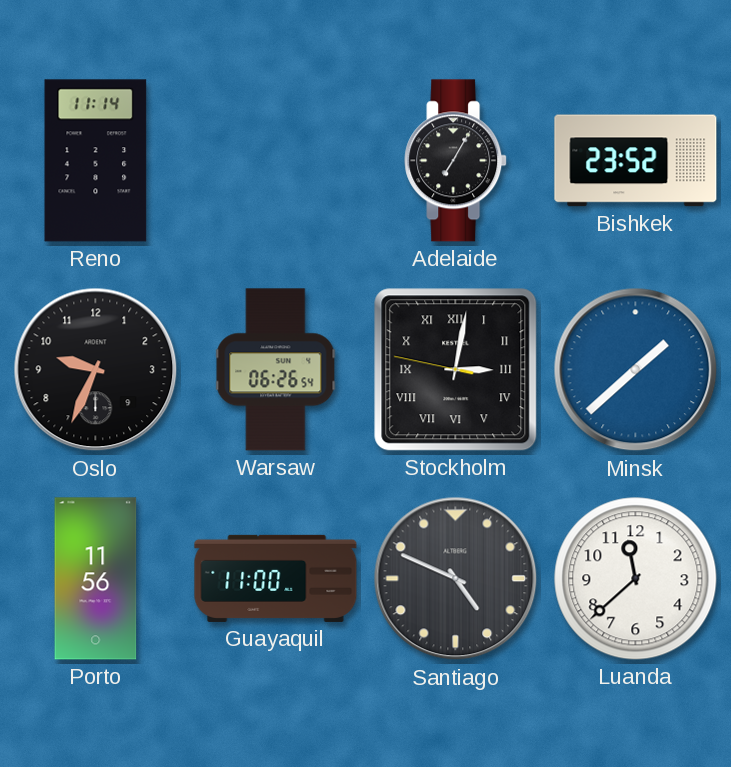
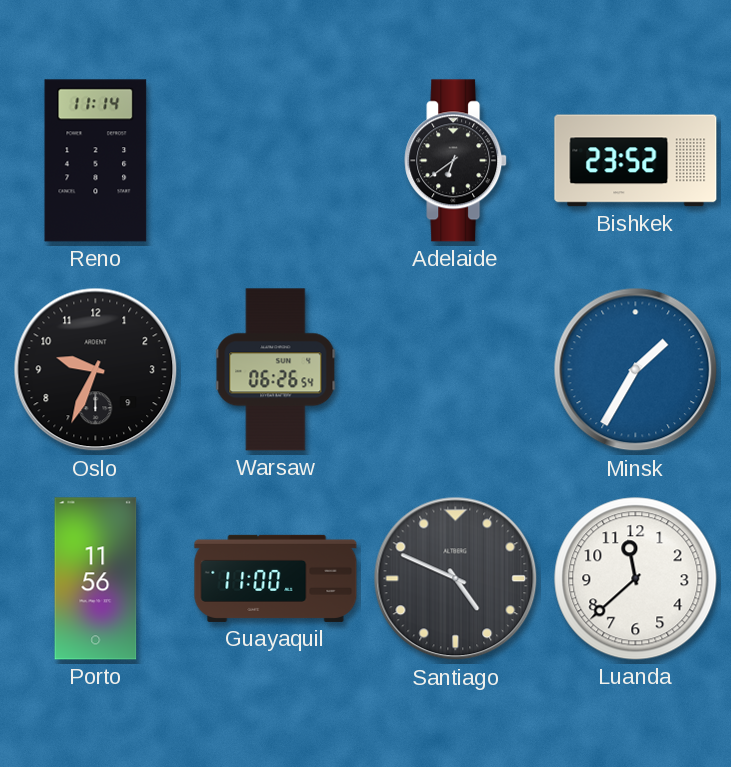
Adelaide: 7:05 -> 6:39
Stockholm: 3:01 -> none
Minsk: 1:38 -> 1:35
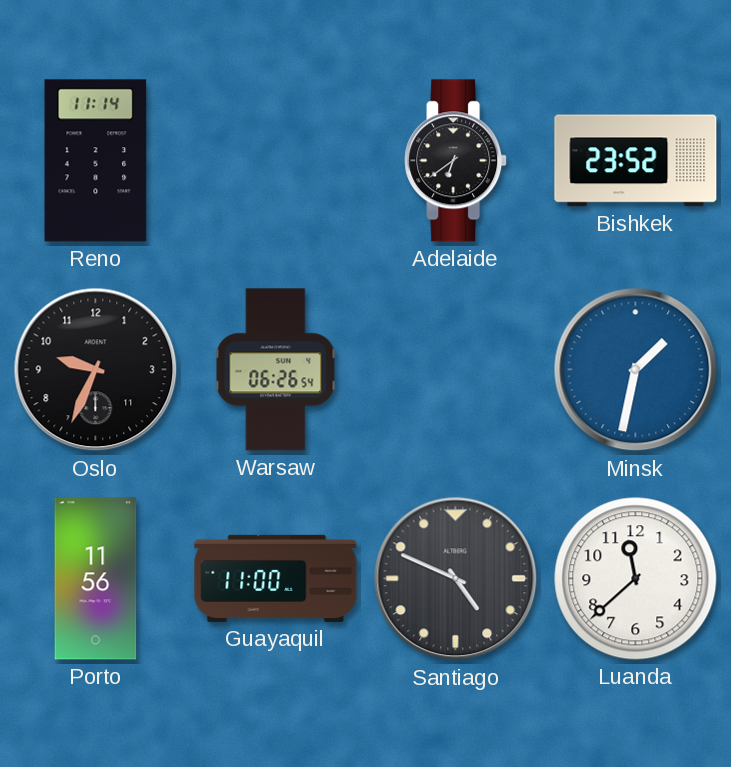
Oslo date: 9 -> 11
Minsk: 1:35 -> 1:32
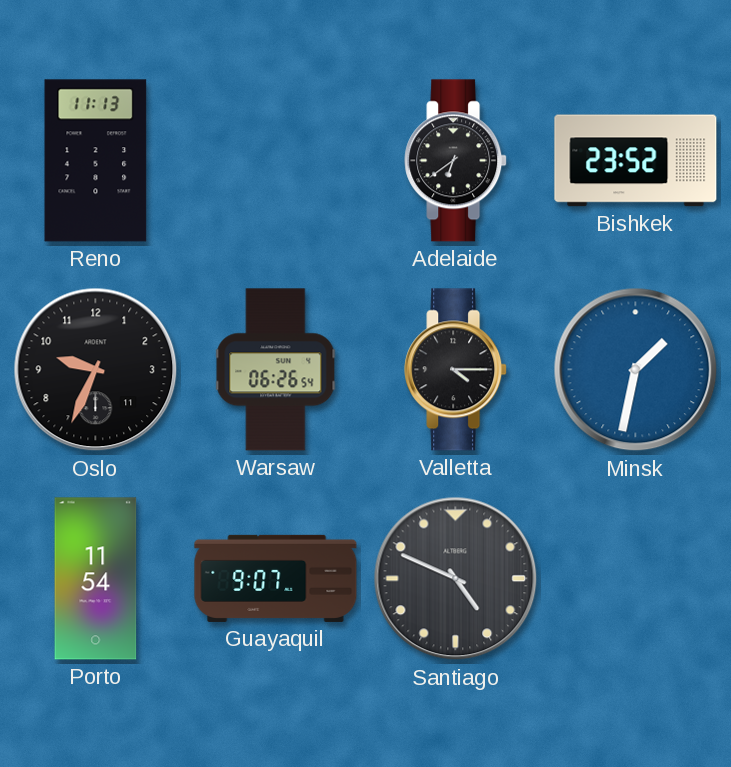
Reno: 11:14 -> 11:13
Valletta: none -> 4:15
Porto: 11:56 -> 11:54
Guayaquil: 11:00 -> 9:07
Luanda: 11:38 -> none
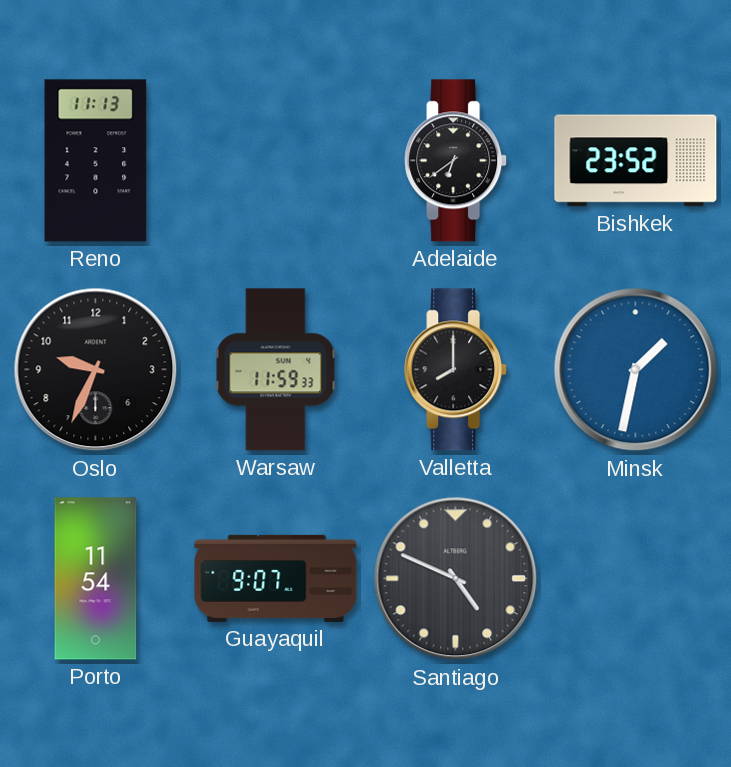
Oslo date: 11 -> 6
Warsaw: 06:26 -> 11:59
Valletta: 4:15 -> 8:00
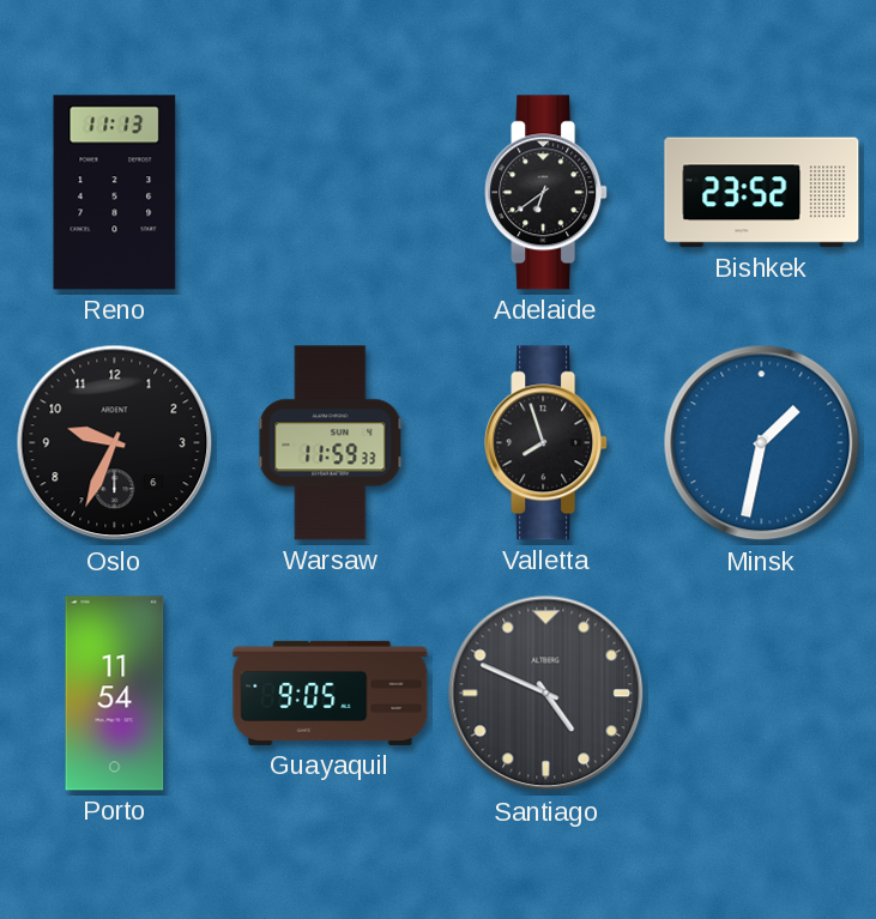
Valletta: 8:00 -> 7:57
Guayaquil: 9:07 -> 9:05
